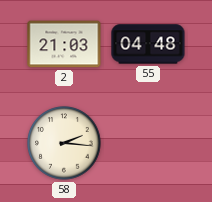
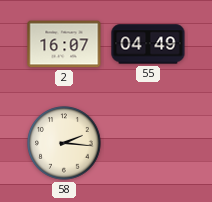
2: 21:03 -> 16:07
55: 04:48 -> 04:49
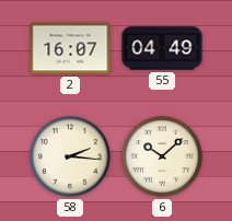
6: none -> 10:08
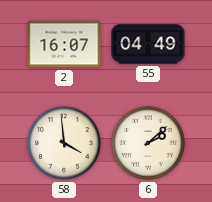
58: 2:16 -> 3:59
6: 10:08 -> 2:08
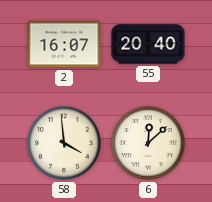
55: 04:49 -> 20:40
6: 2:08 -> 12:08
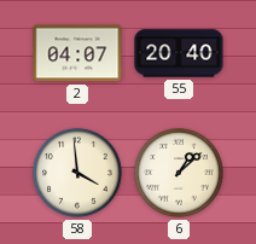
2: 16:07 -> 04:07
6: 12:08 -> 1:08
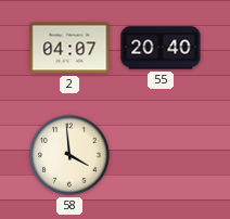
6: 1:08 -> none
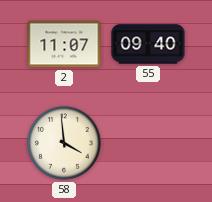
2: 04:07 -> 11:07
55: 20:40 -> 09:40
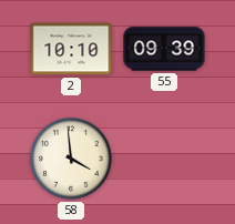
2: 11:07 -> 10:10
55: 09:40 -> 09:39
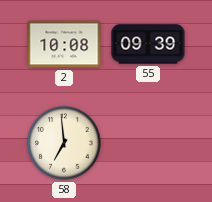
2: 10:10 -> 10:08
58: 3:59 -> 6:59
